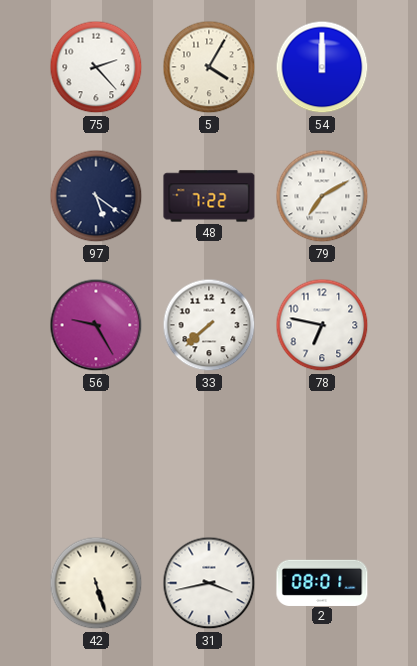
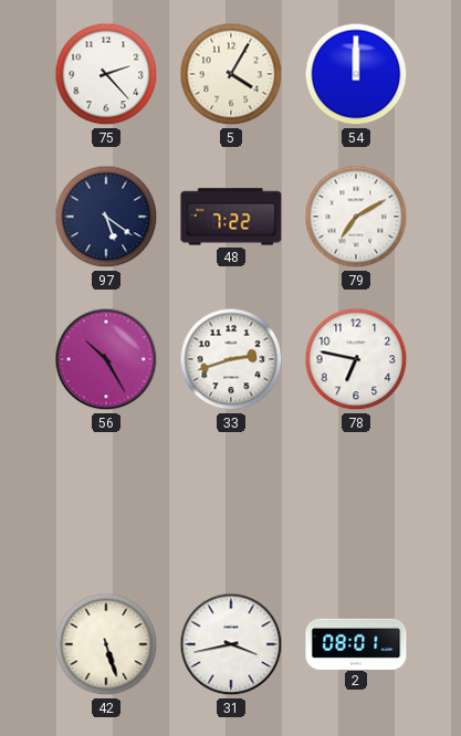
56: 9:25 -> 10:25
33: 7:38 -> 2:42
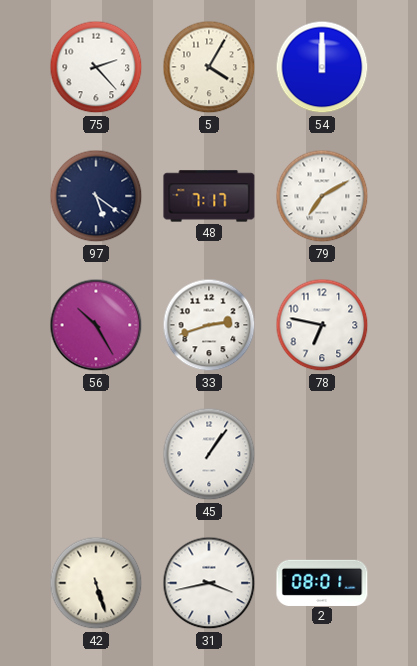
48: 7:22 -> 7:17
45: none -> 1:06
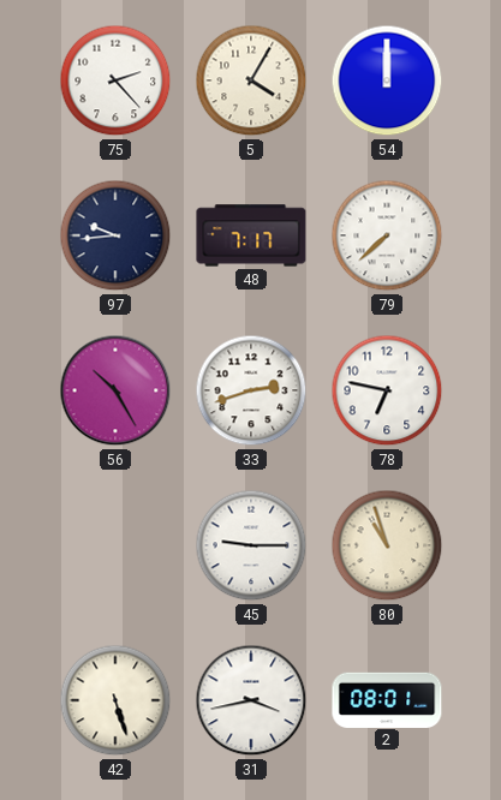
97: 5:21 -> 9:44
79: 7:10 -> 7:38
45: 1:06 -> 9:15
80: none -> 10:57
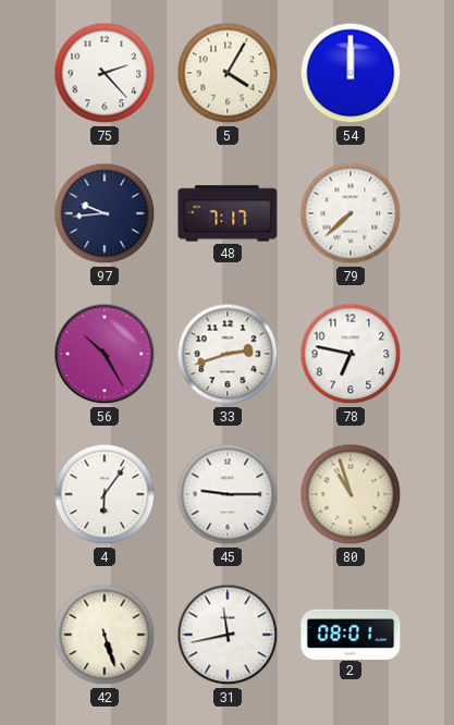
4: none -> 6:06
31: 3:43 -> 11:43
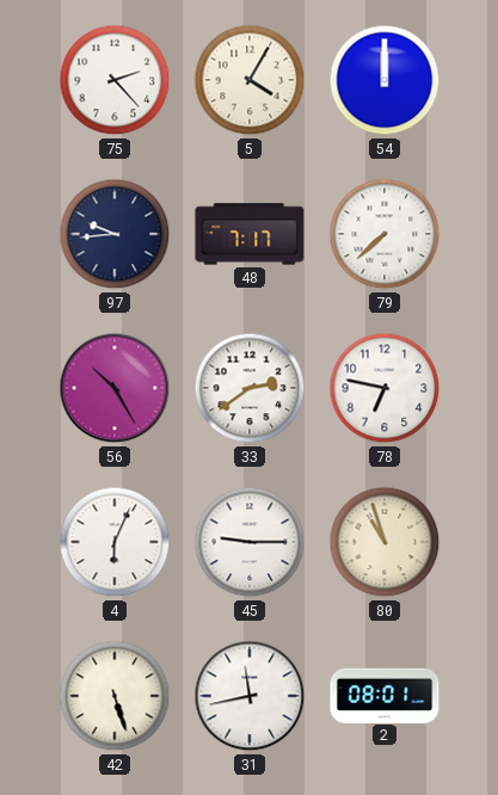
33: 2:42 -> 2:39
4: 6:06 -> 6:04
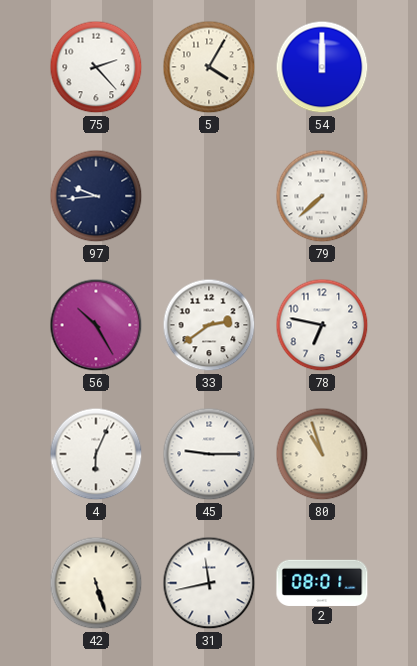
48: 7:17 -> none
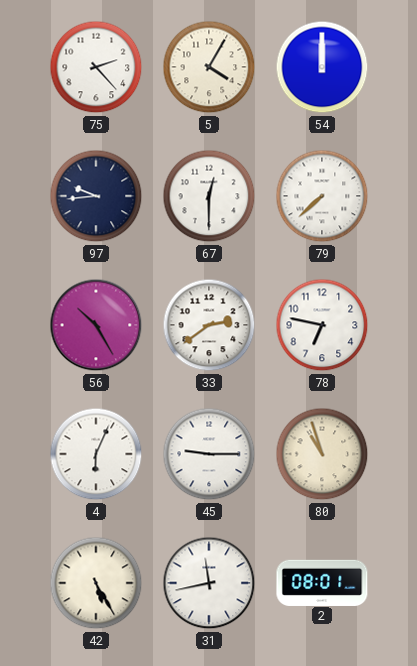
67: none -> 12:30
42: 5:27 -> 5:25
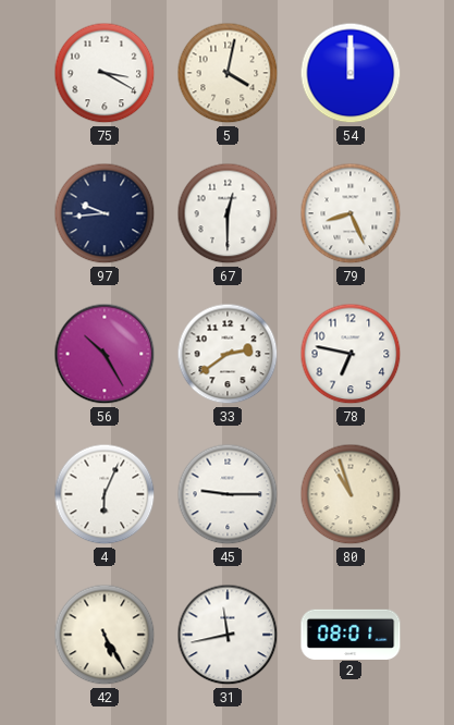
75: 2:23 -> 3:20
5: 4:05 -> 4:02
79: 7:38 -> 8:26
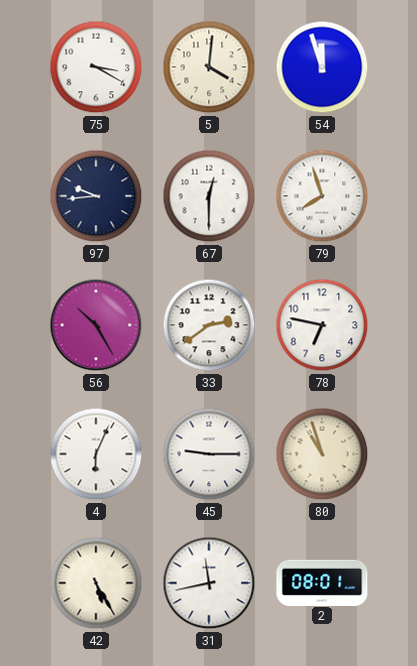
5: 4:02 -> 4:01
54: 12:00 -> 11:57
79: 8:26 -> 7:57
